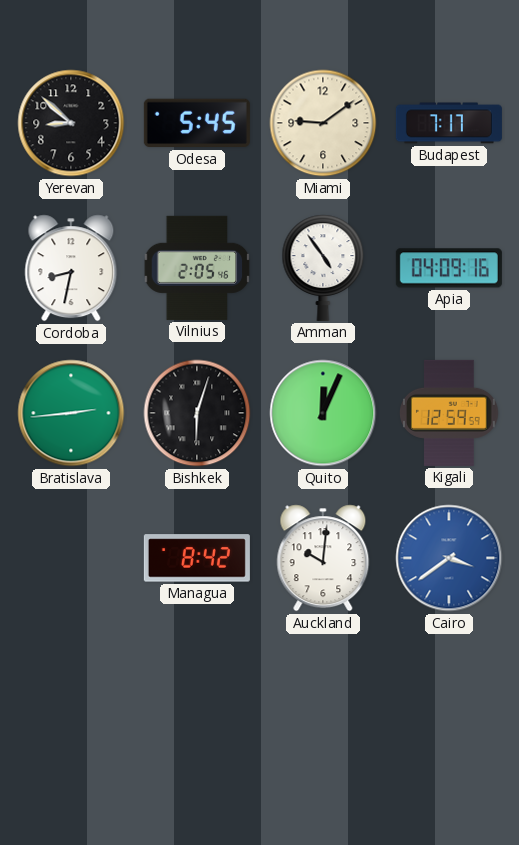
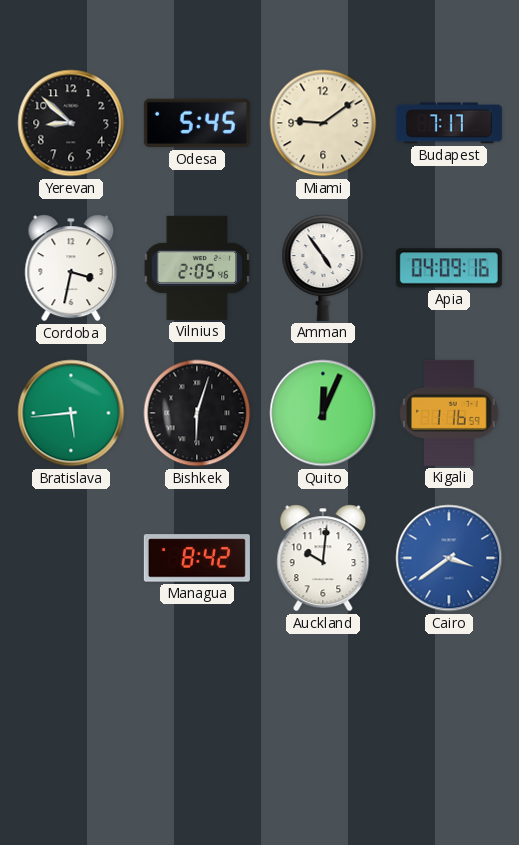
Cordoba: 8:32 -> 3:32
Bratislava: 2:44 -> 5:44
Kigali: 12:59 -> 1:16
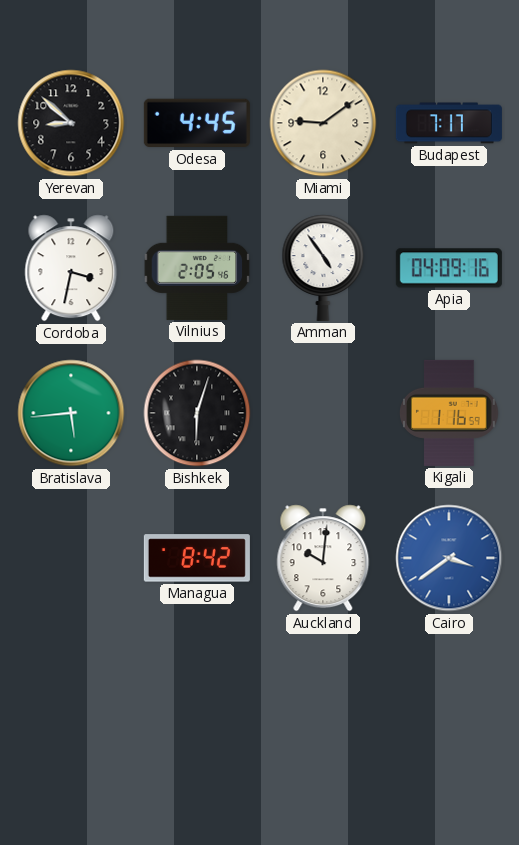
Odesa: 5:45 -> 4:45
Quito: 12:04 -> none
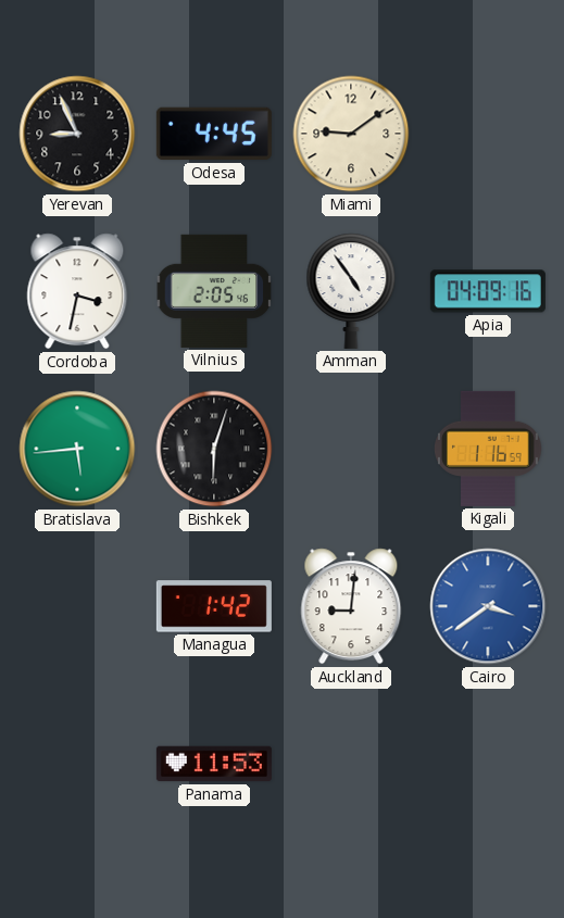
Yerevan: 8:52 -> 8:56
Budapest: 7:17 -> none
Managua: 8:42 -> 1:42
Auckland: 10:01 -> 9:01
Panama: none -> 11:53
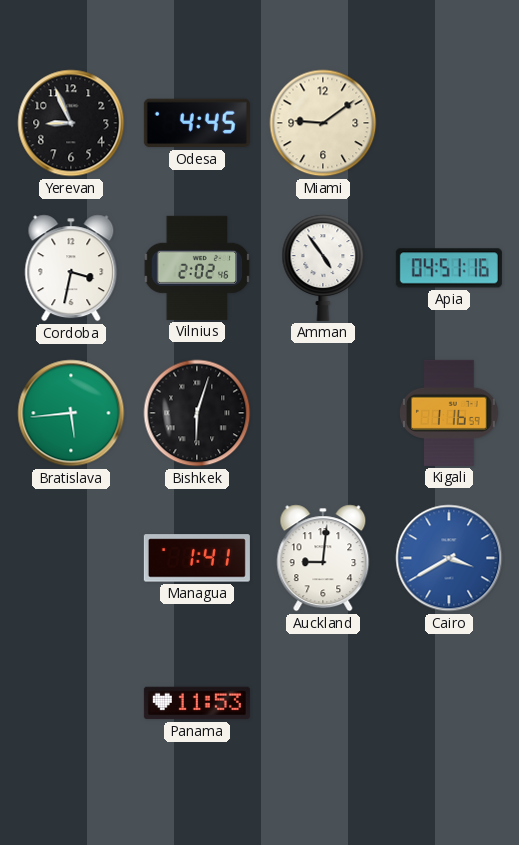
Vilnius: 2:05 -> 2:02
Apia: 04:09 -> 04:51
Managua: 1:42 -> 1:41
Cairo: 3:39 -> 3:40
